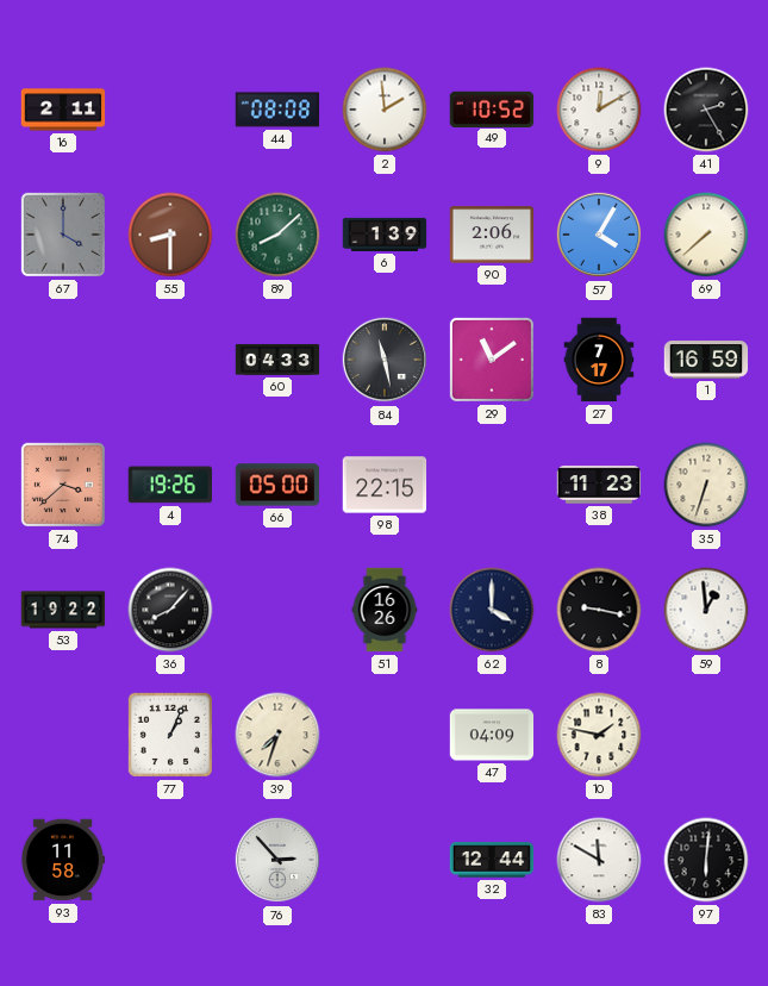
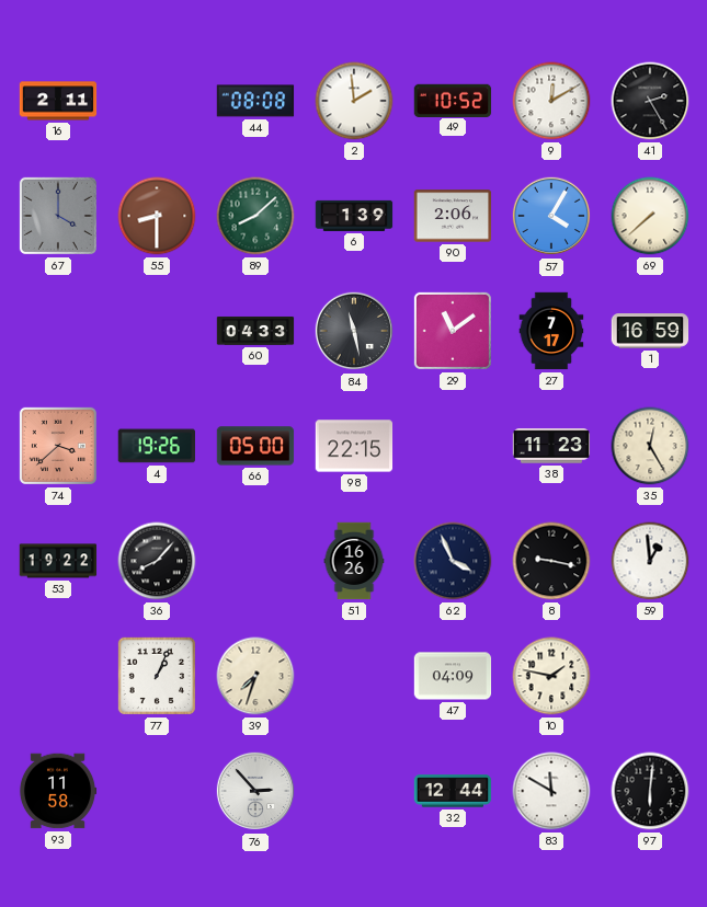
35: 6:33 -> 12:25
62: 4:00 -> 3:56
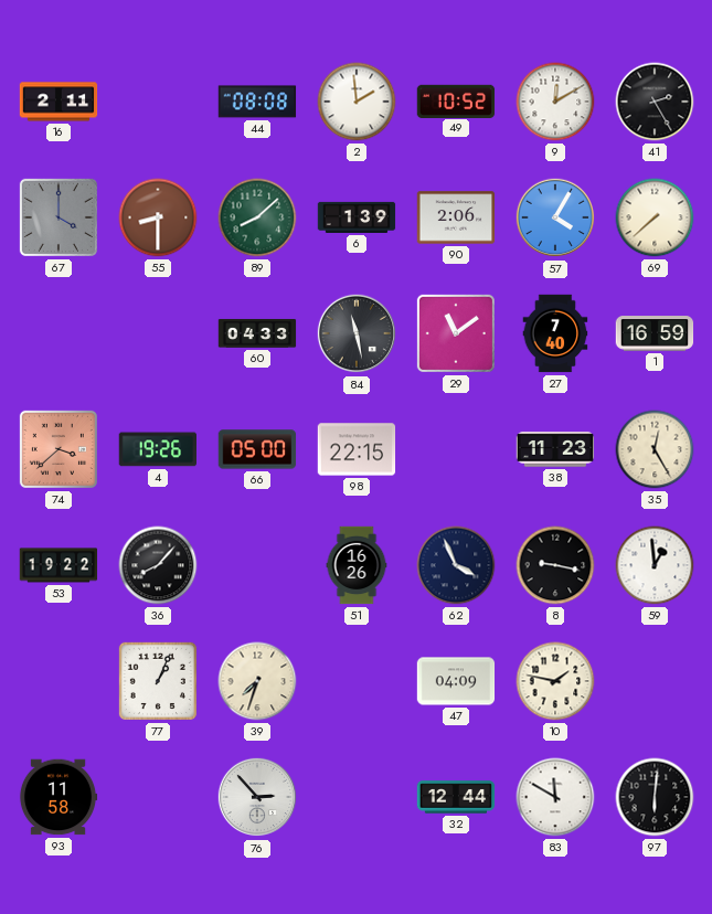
27: 7:17 -> 7:40
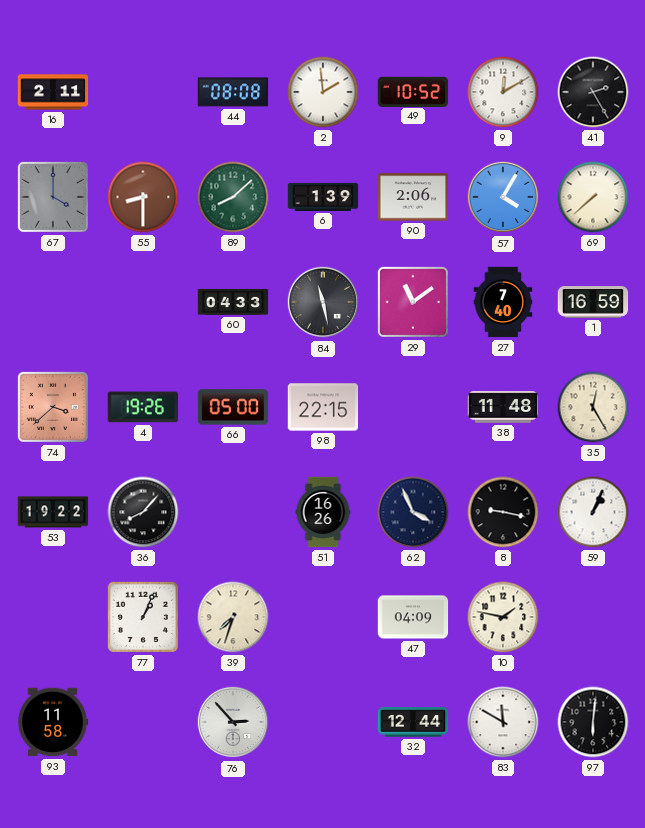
38: 11:23 -> 11:48
59: 12:59 -> 1:04
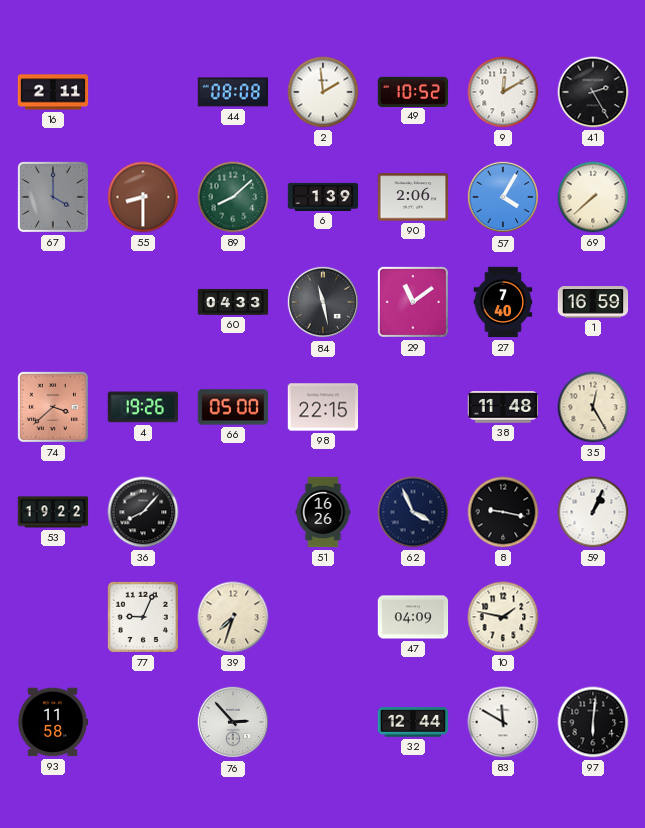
77: 1:04 -> 9:04
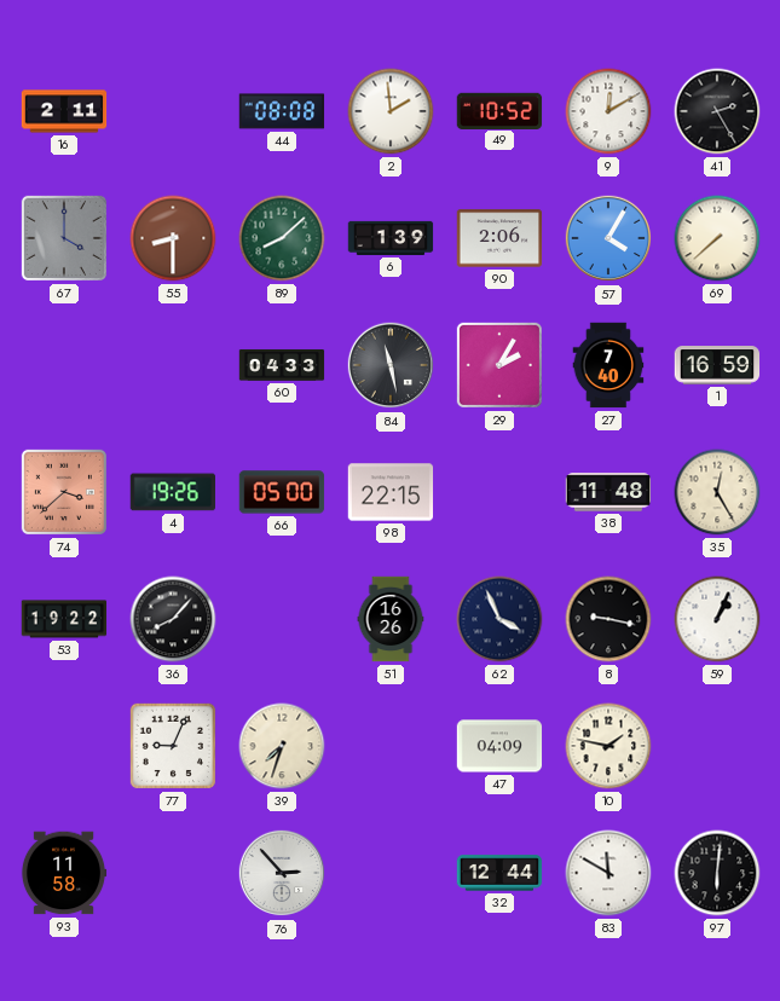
29: 11:09 -> 2:05
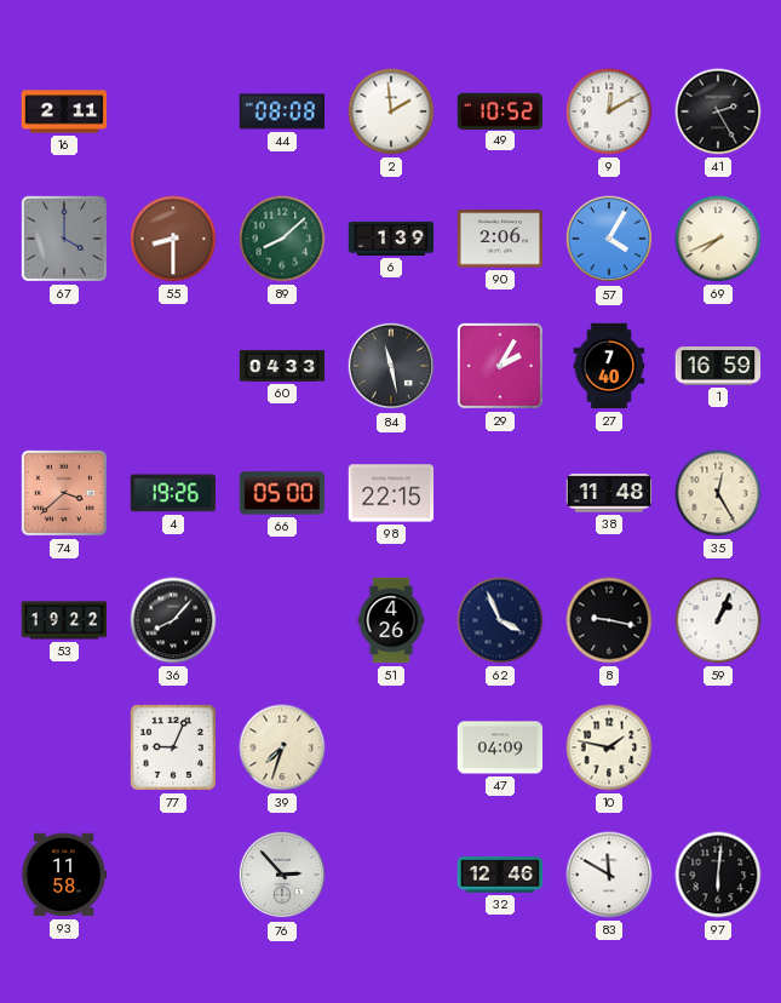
69: 7:38 -> 7:41
51: 16:26 -> 4:26
32: 12:44 -> 12:46
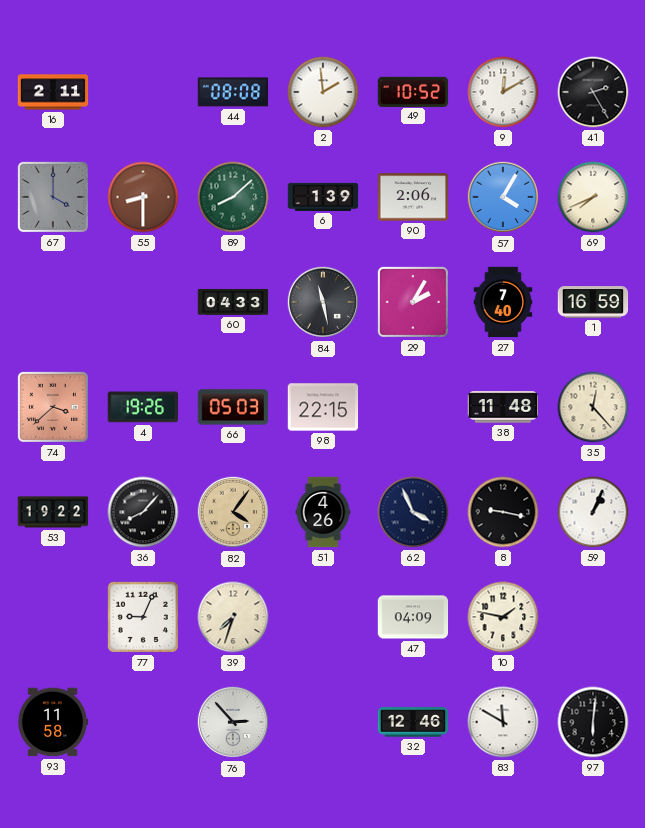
66: 05:00 -> 05:03
35: 12:25 -> 12:23
82: none -> 4:06
